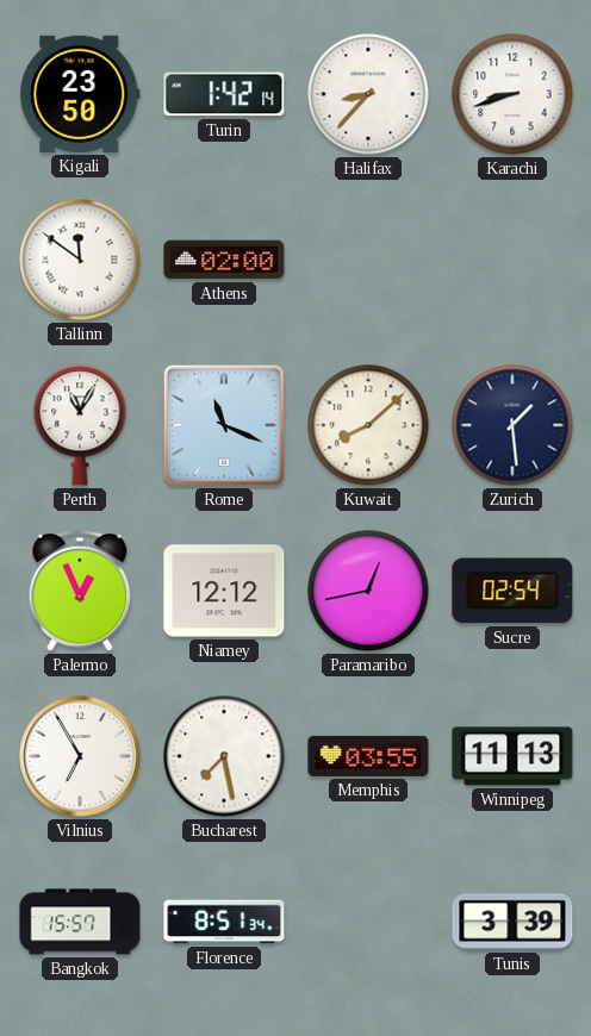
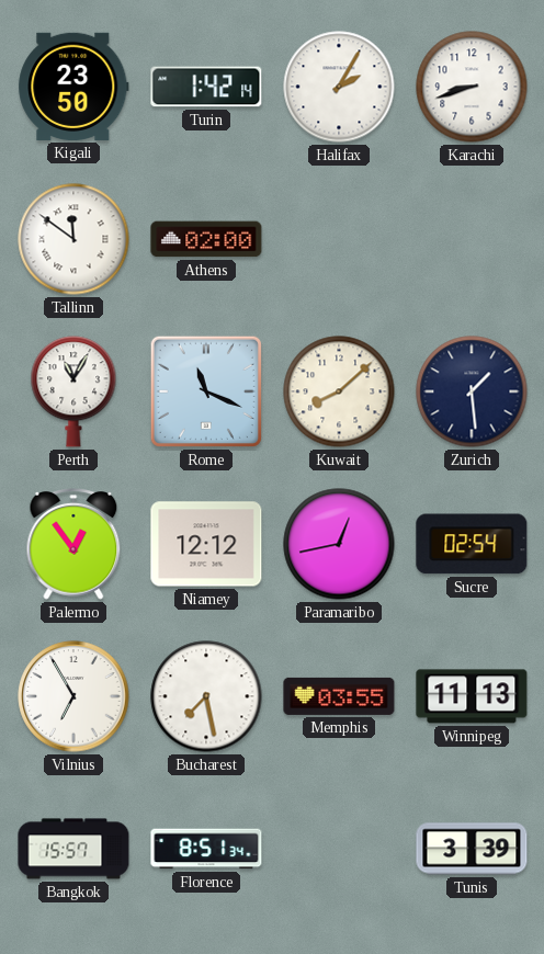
Halifax: 8:37 -> 2:05
Palermo: 12:56 -> 12:54
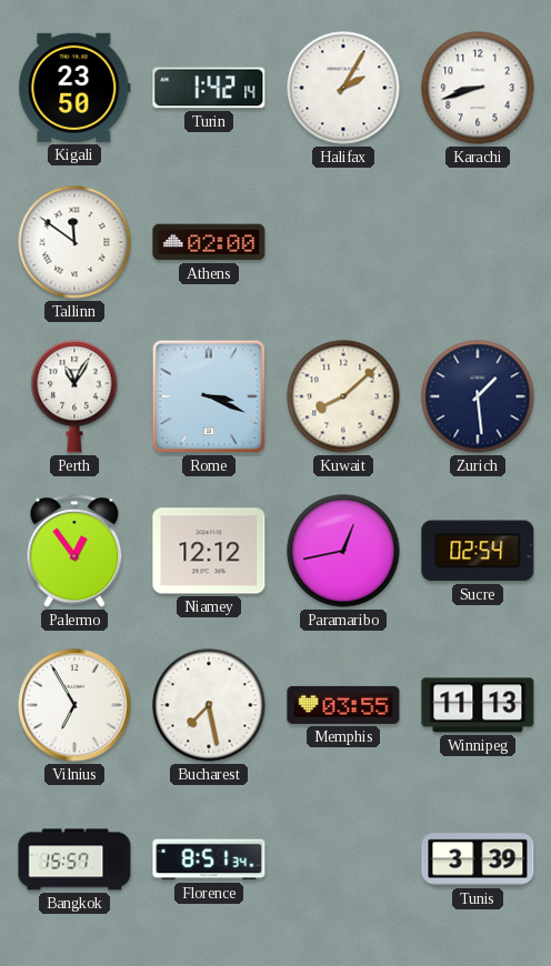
Rome: 11:19 -> 3:19
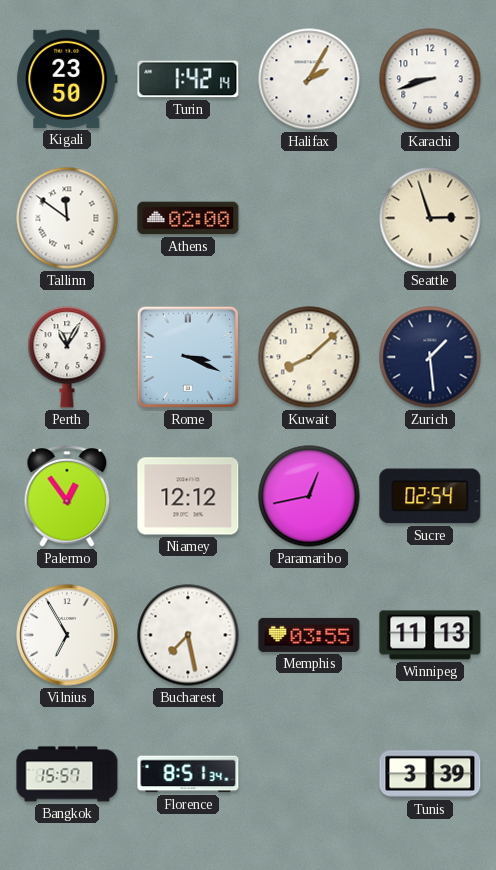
Seattle: none -> 2:57
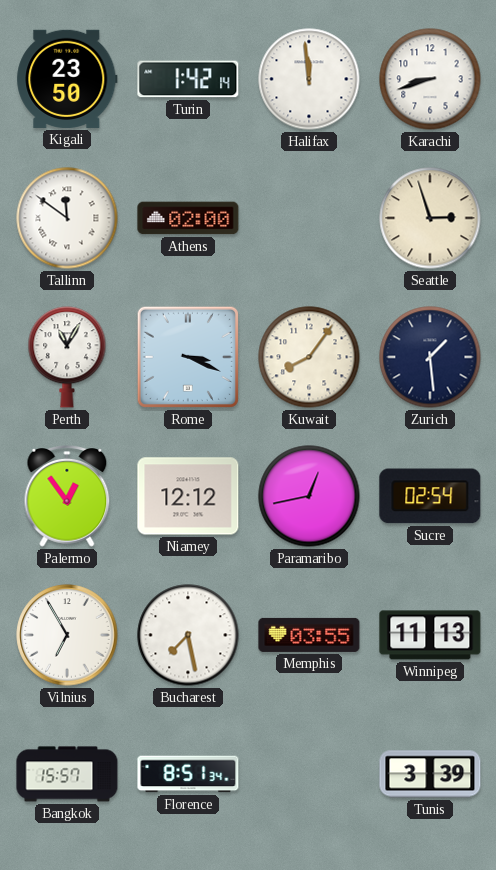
Halifax: 2:05 -> 11:59
Kuwait: 8:08 -> 8:06
